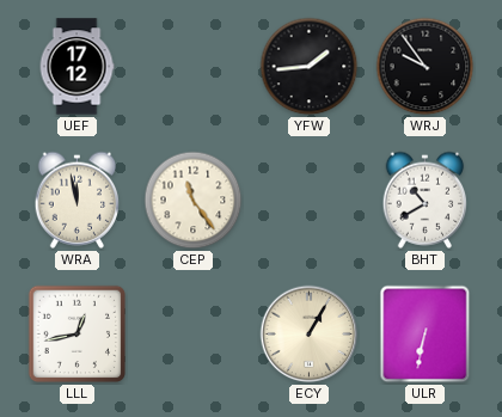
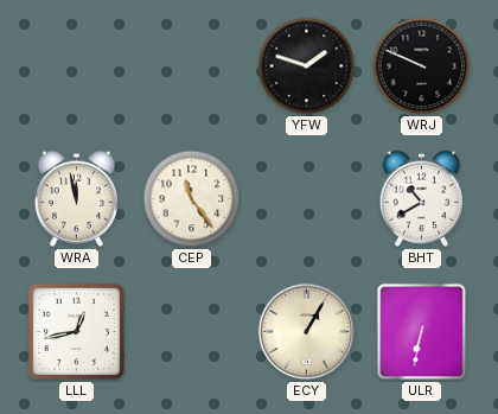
UEF: 17:12 -> none
YFW: 1:44 -> 1:48
WRJ: 9:54 -> 9:49
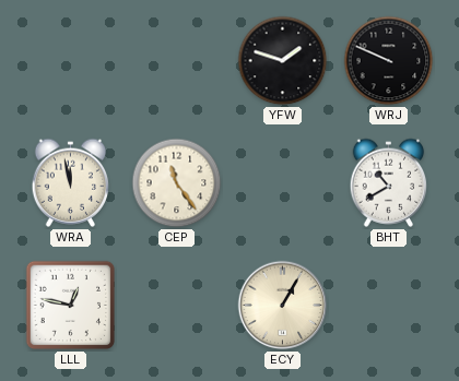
LLL: 12:43 -> 12:47
ULR: 6:32 -> none
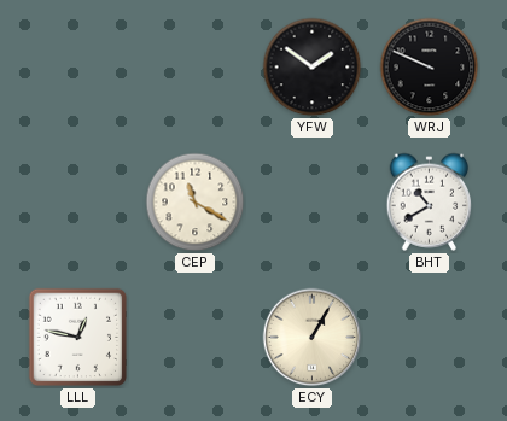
YFW: 1:48 -> 1:51
WRA: 11:58 -> none
CEP: 11:24 -> 11:20
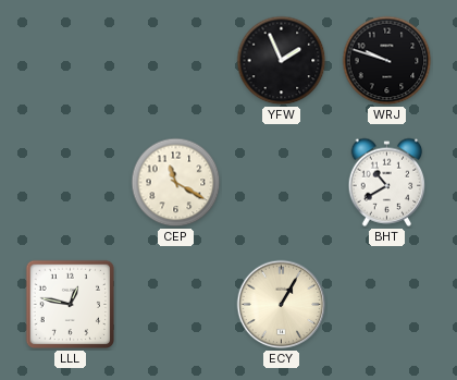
YFW: 1:51 -> 1:56
WRJ: 9:49 -> 9:48
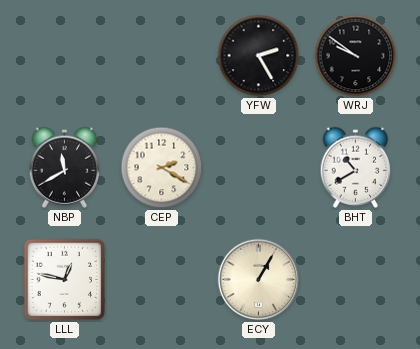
YFW: 1:56 -> 2:25
WRJ: 9:48 -> 9:51
NBP: none -> 11:40
CEP: 11:20 -> 2:20
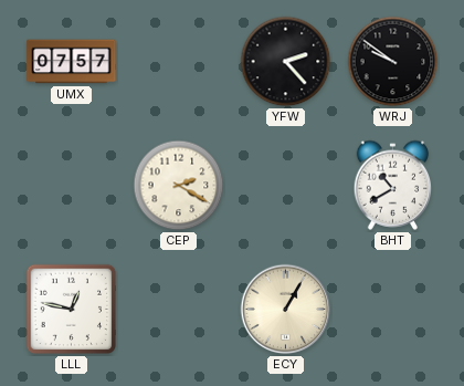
UMX: none -> 07:57
YFW: 2:25 -> 2:23
NBP: 11:40 -> none
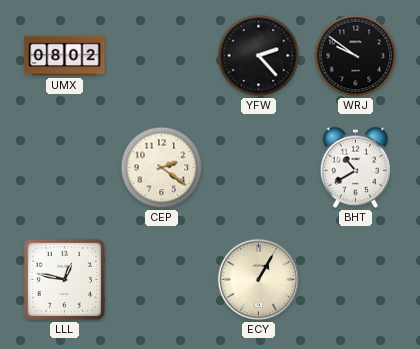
UMX: 07:57 -> 08:02
CEP: 2:20 -> 2:21
